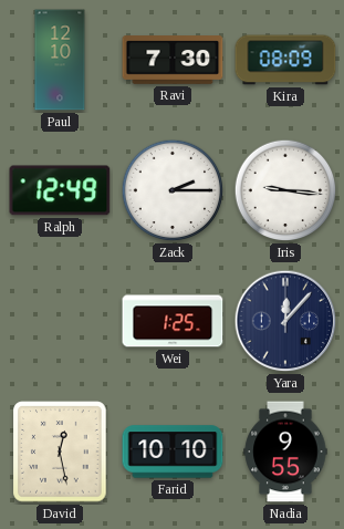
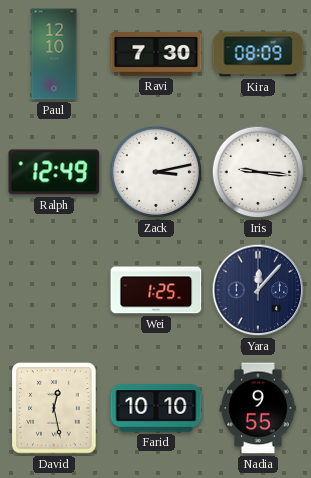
Zack: 2:15 -> 3:13
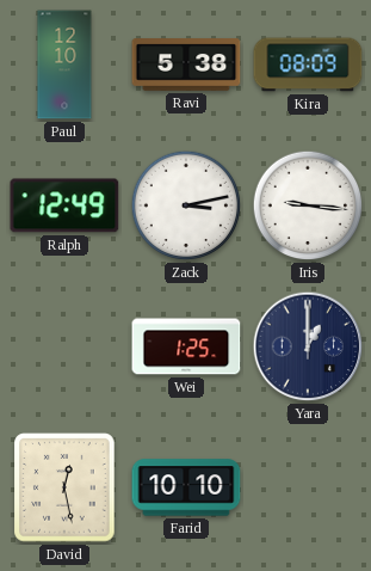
Ravi: 7:30 -> 5:38
Yara: 12:07 -> 1:00
Nadia: 9:55 -> none
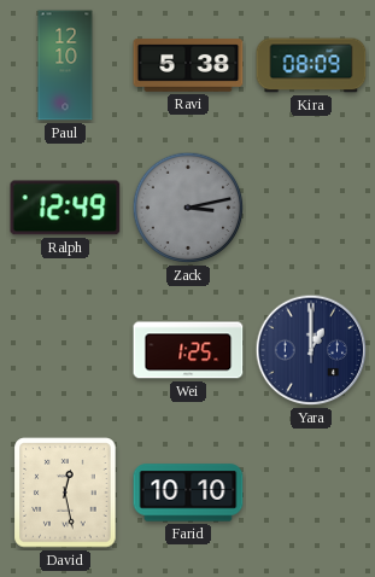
Zack dial: white -> grey
Iris: 9:16 -> none
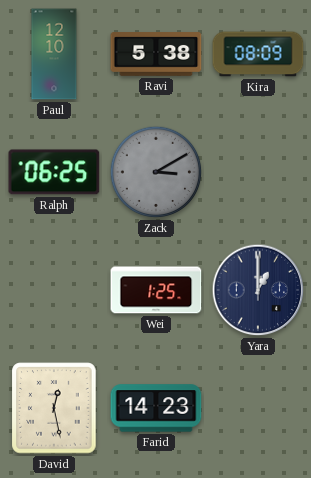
Ralph: 12:49 -> 06:25
Zack: 3:13 -> 3:10
Farid: 10:10 -> 14:23
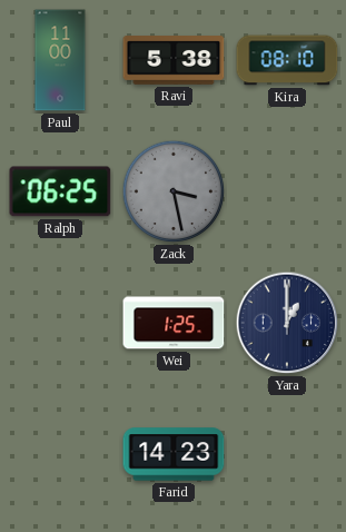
Paul: 12:10 -> 11:00
Kira: 08:09 -> 08:10
Zack: 3:10 -> 3:28
David: 12:28 -> none
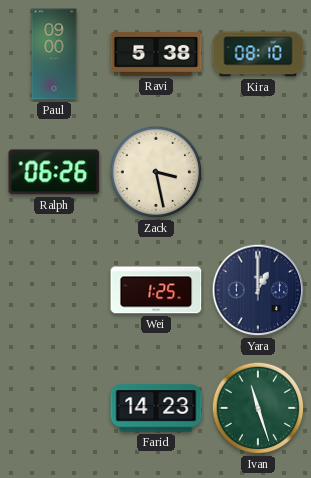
Paul: 11:00 -> 09:00
Ralph: 06:25 -> 06:26
Zack dial: grey -> cream
Ivan: none -> 11:27
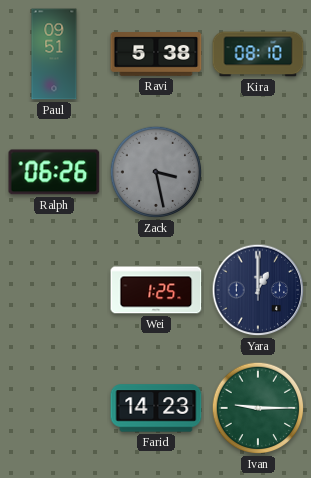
Paul: 09:00 -> 09:51
Zack dial: cream -> grey
Ivan: 11:27 -> 9:15
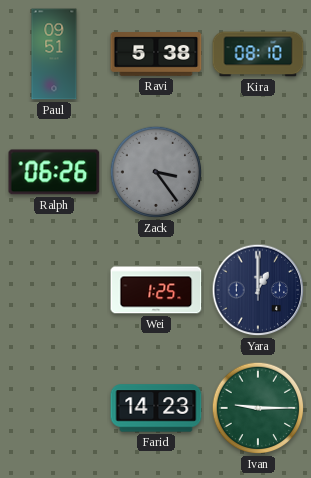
Zack: 3:28 -> 3:24
